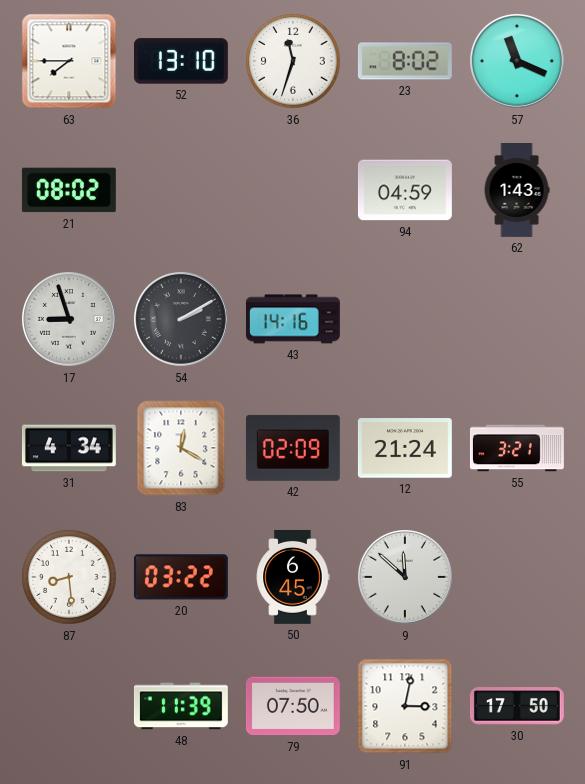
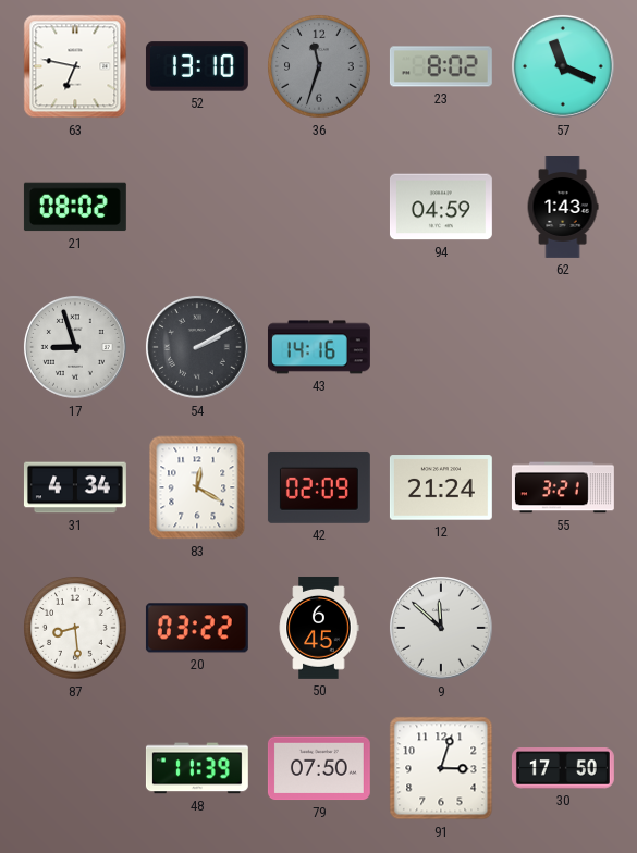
63: 7:45 -> 6:47
36 dial: white -> grey
91: 3:02 -> 3:03
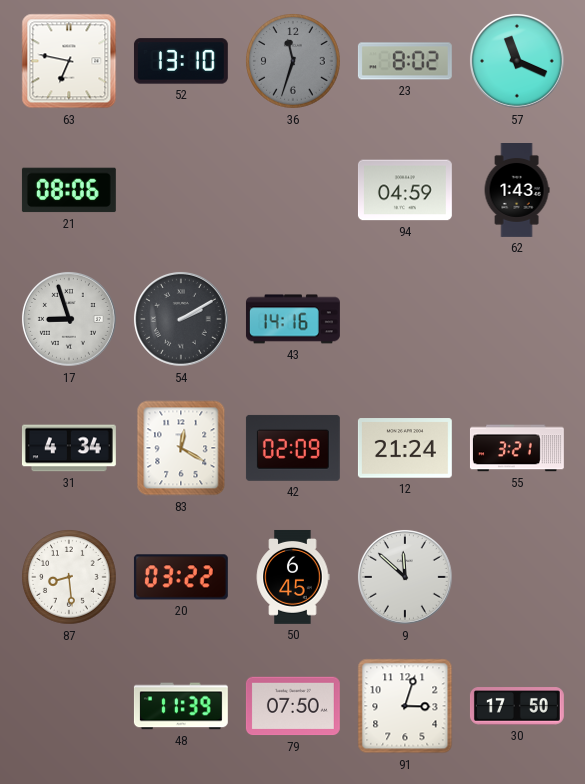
21: 08:02 -> 08:06
